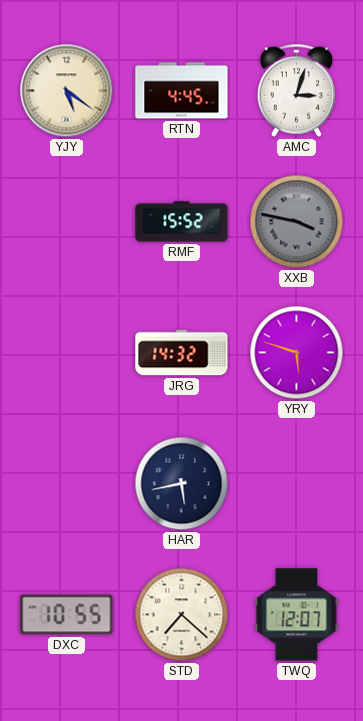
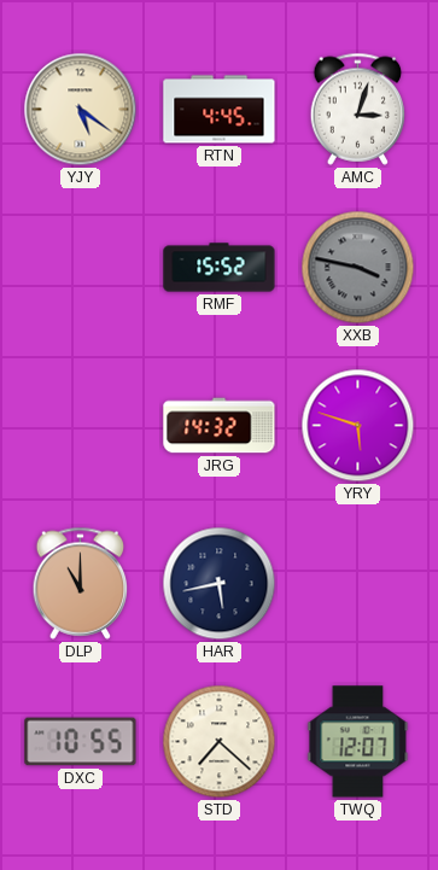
DLP: none -> 11:00
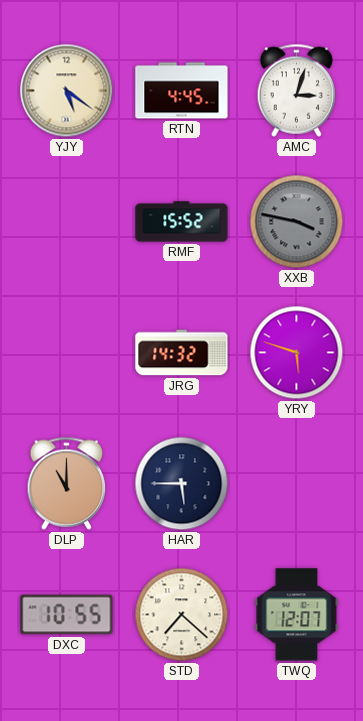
HAR: 5:43 -> 5:45
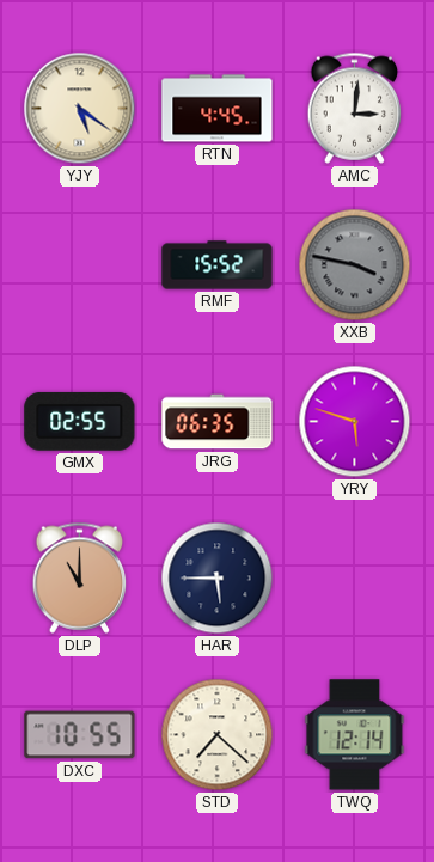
AMC: 3:03 -> 3:01
GMX: none -> 02:55
JRG: 14:32 -> 06:35
TWQ: 12:07 -> 12:14
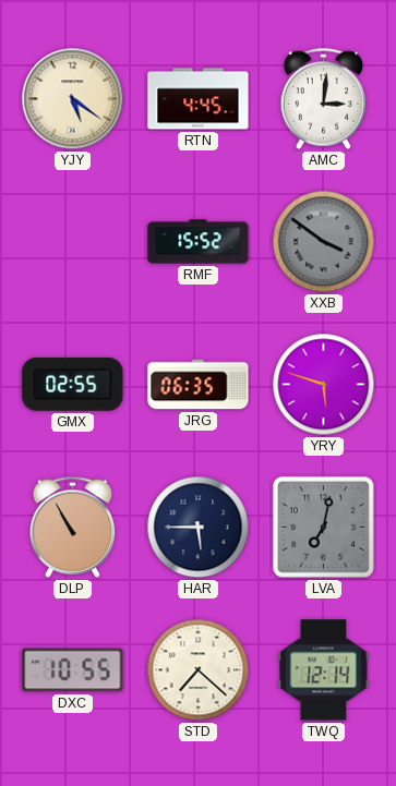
XXB: 3:47 -> 3:51
DLP: 11:00 -> 10:55
LVA: none -> 7:02
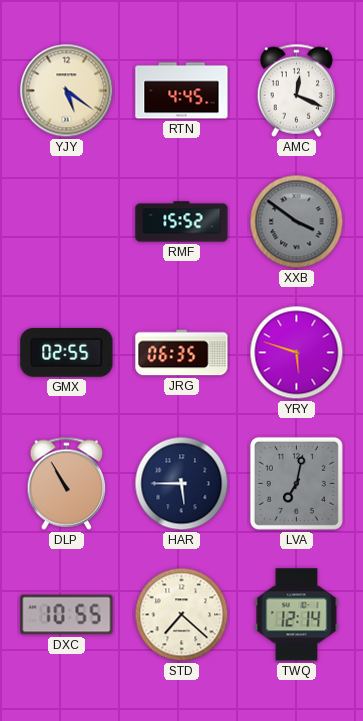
AMC: 3:01 -> 12:19
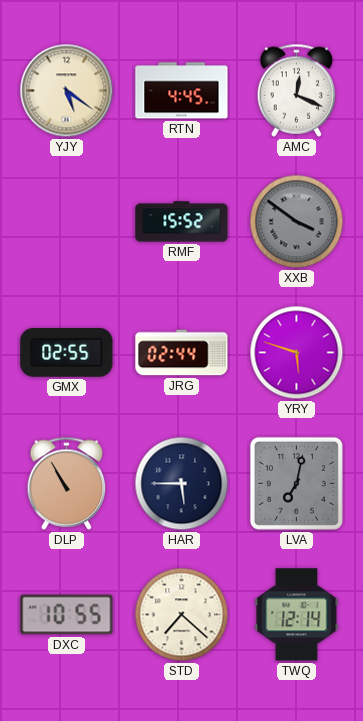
JRG: 06:35 -> 02:44
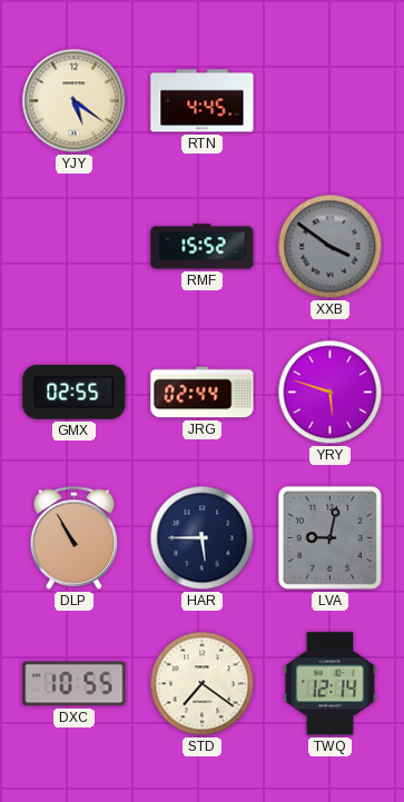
AMC: 12:19 -> none
LVA: 7:02 -> 9:02
STD: 7:22 -> 7:21
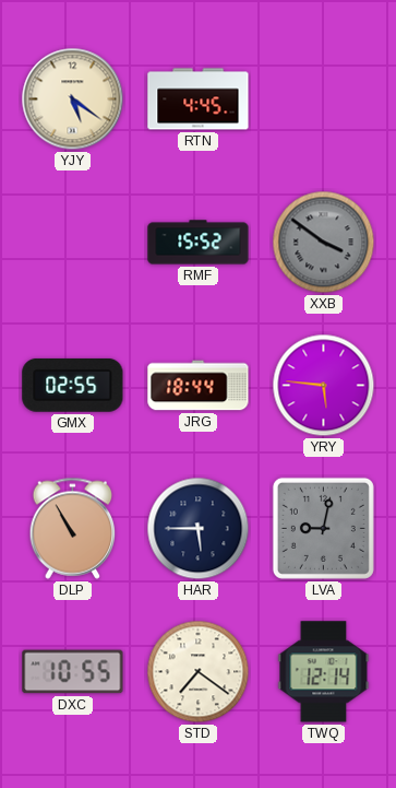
JRG: 02:44 -> 18:44
YRY: 5:48 -> 5:46
